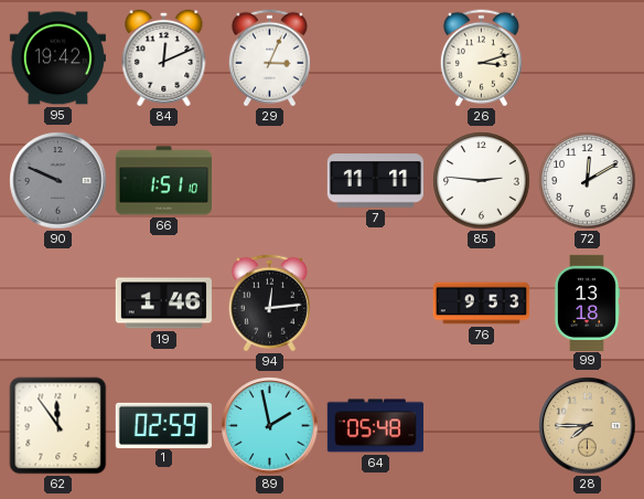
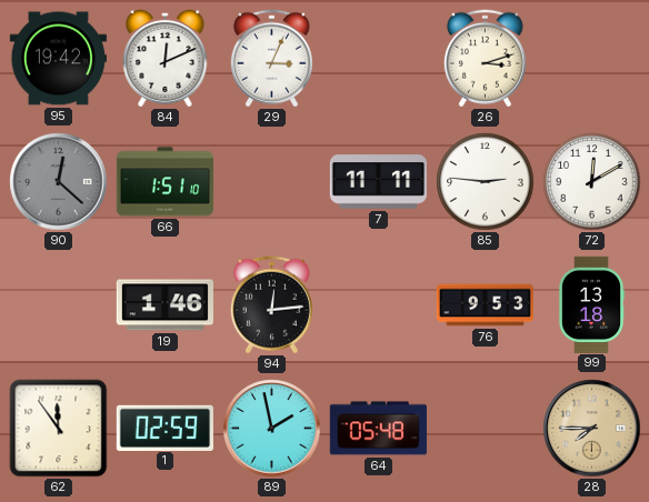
90: 9:49 -> 12:22
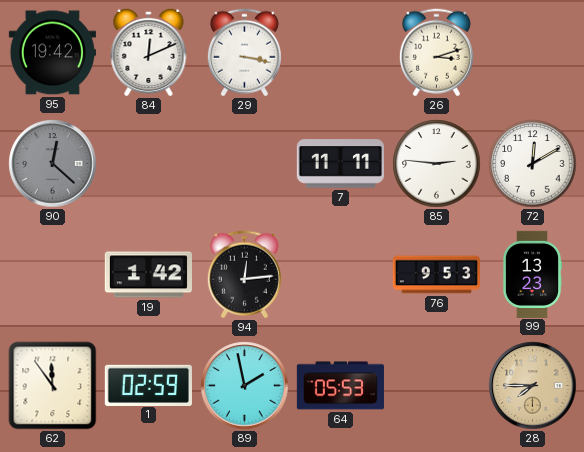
29: 3:04 -> 3:17
66: 1:51 -> none
19: 1:46 -> 1:42
99: 13:18 -> 13:23
64: 05:48 -> 05:53
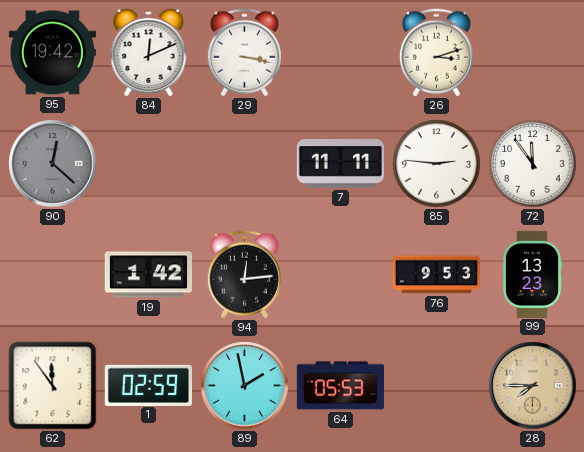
72: 12:10 -> 11:54
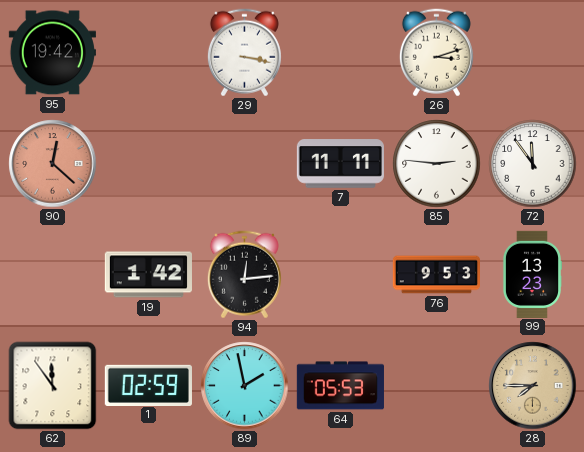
84: 12:11 -> none
90 dial: grey -> salmon
